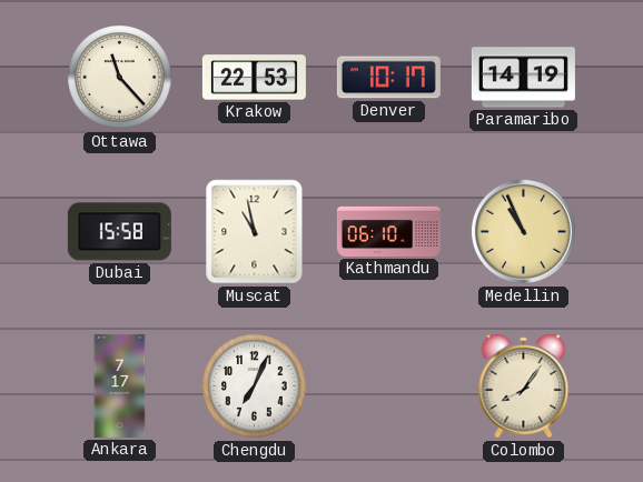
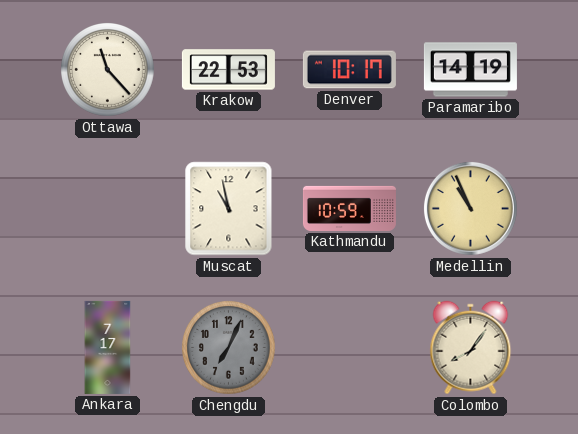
Dubai: 15:58 -> none
Kathmandu: 06:10 -> 10:59
Chengdu dial: white -> grey
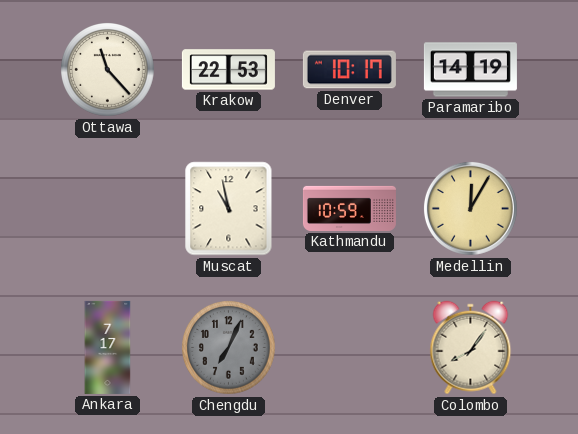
Medellin: 10:56 -> 12:05
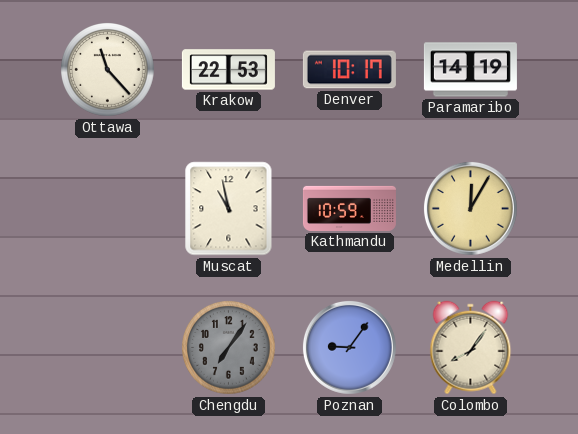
Ankara: 7:17 -> none
Chengdu: 7:04 -> 7:06
Poznan: none -> 9:06
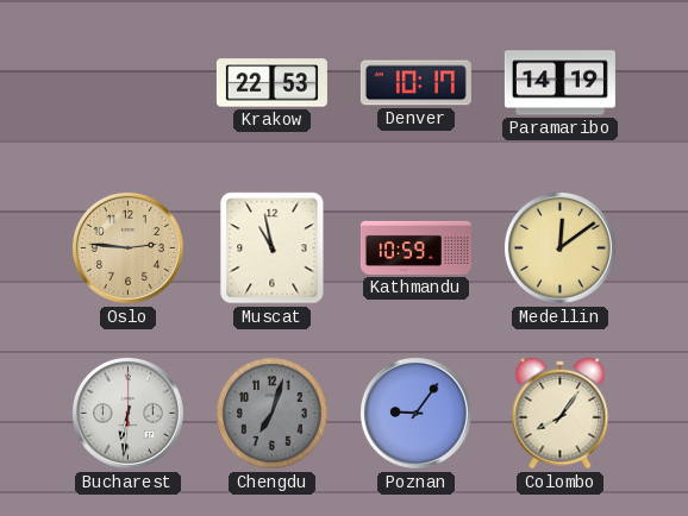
Ottawa: 11:23 -> none
Oslo: none -> 2:46
Medellin: 12:05 -> 12:09
Bucharest: none -> 6:31
Chengdu: 7:06 -> 7:03
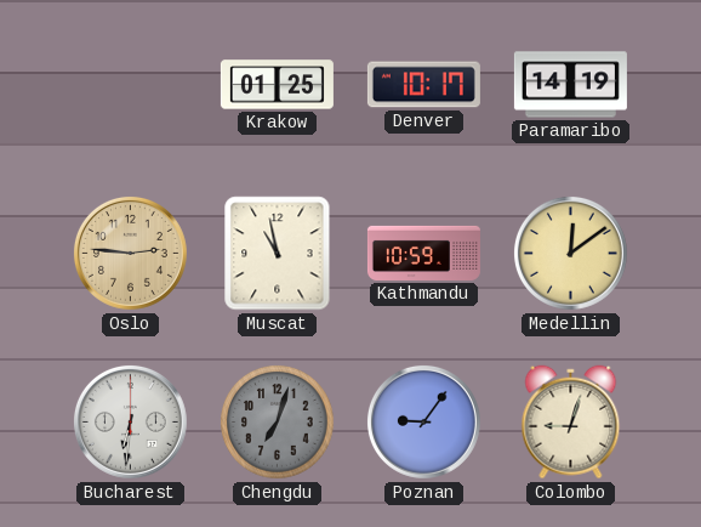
Krakow: 22:53 -> 01:25
Colombo: 8:06 -> 9:03
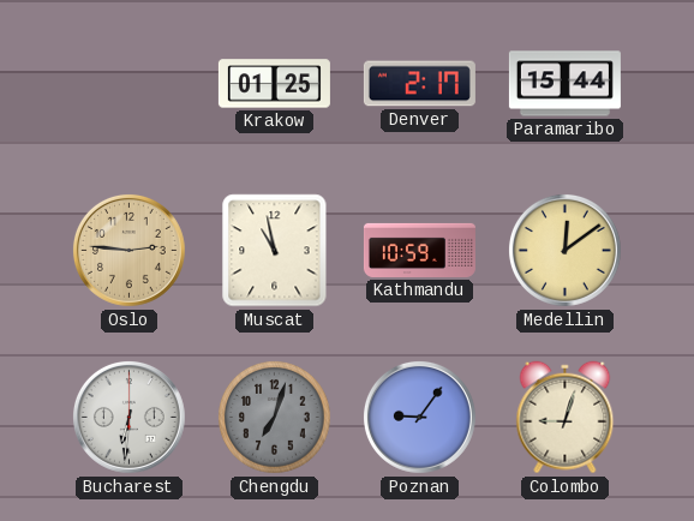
Denver: 10:17 -> 2:17
Paramaribo: 14:19 -> 15:44
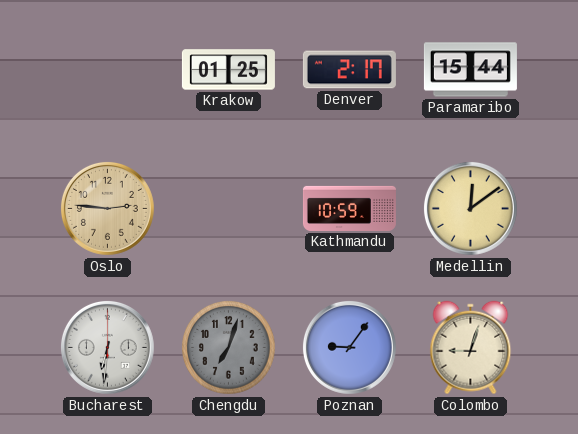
Muscat: 10:58 -> none
